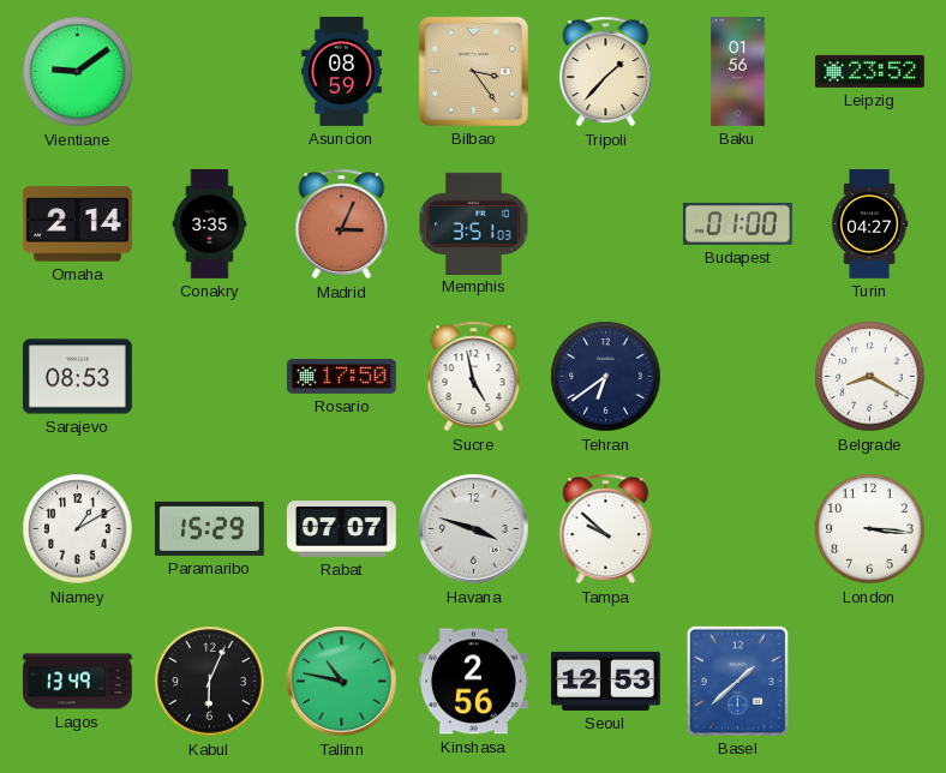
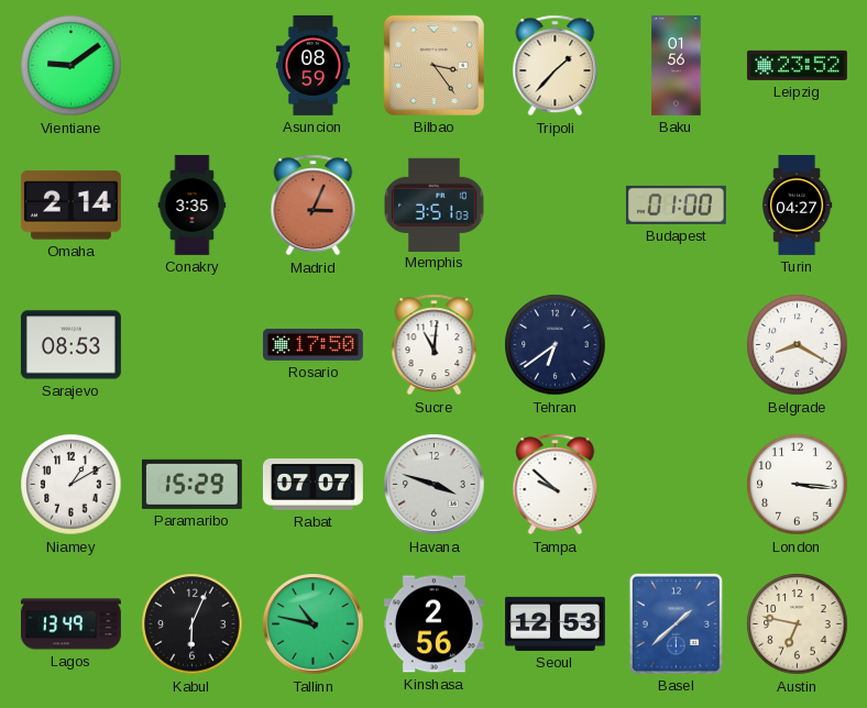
Sucre: 4:58 -> 11:01
Austin: none -> 6:47
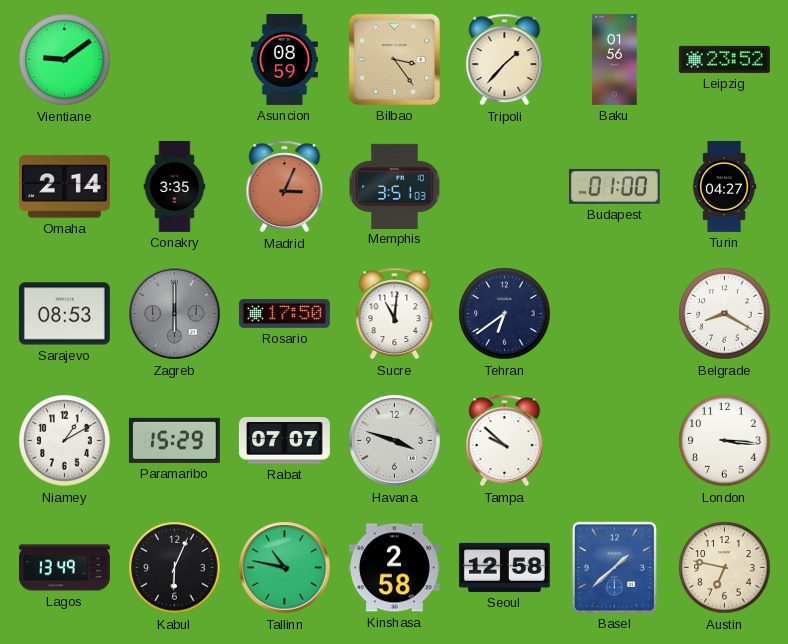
Zagreb: none -> 6:00
Kinshasa: 2:56 -> 2:58
Seoul: 12:53 -> 12:58
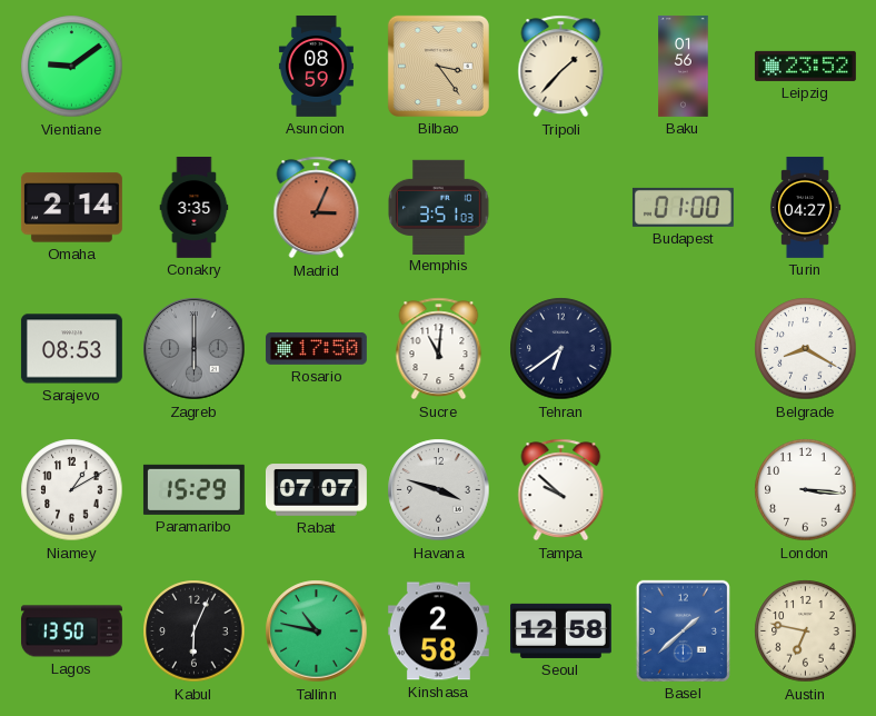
Lagos: 13:49 -> 13:50
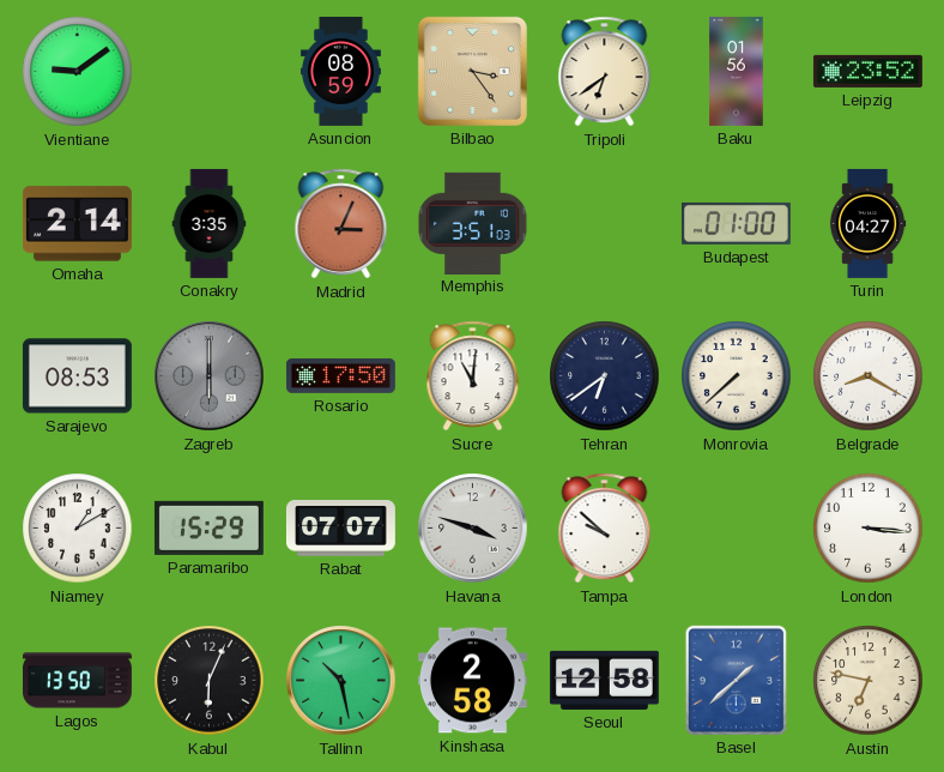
Tripoli: 1:37 -> 6:39
Monrovia: none -> 7:38
Tallinn: 10:47 -> 10:28
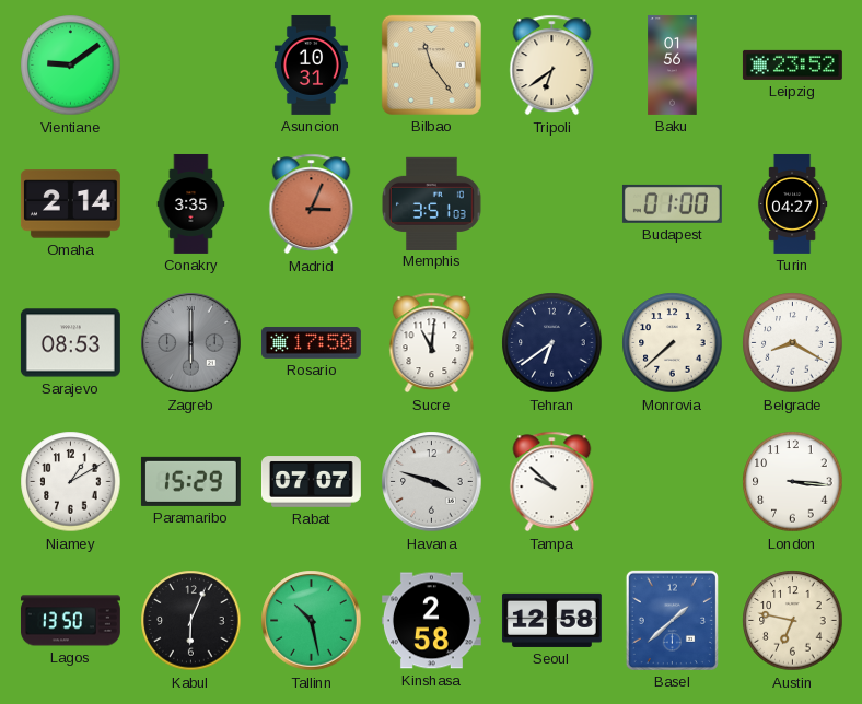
Asuncion: 08:59 -> 10:31
Bilbao: 3:24 -> 11:24
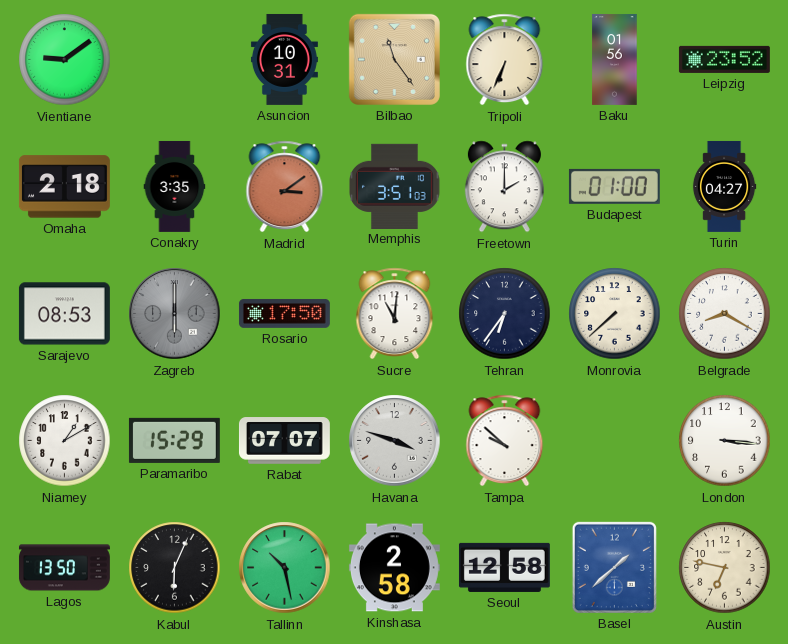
Tripoli: 6:39 -> 6:34
Omaha: 2:14 -> 2:18
Madrid: 3:04 -> 3:09
Freetown: none -> 2:00
Tehran: 6:39 -> 6:36
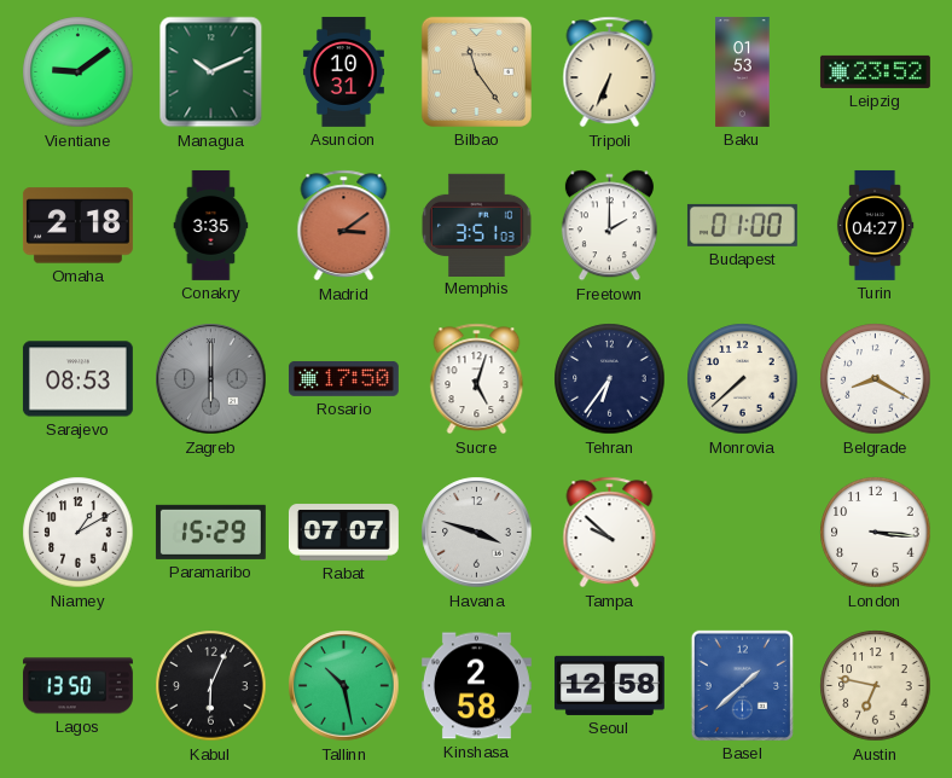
Managua: none -> 10:11
Baku: 01:56 -> 01:53
Sucre: 11:01 -> 5:03
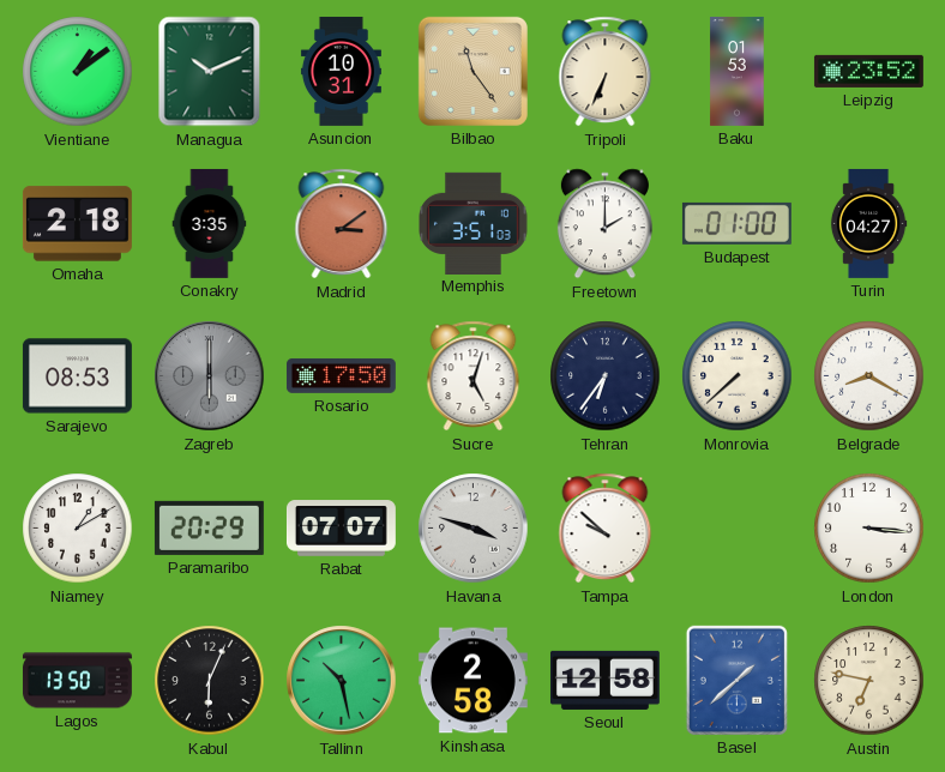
Vientiane: 9:09 -> 1:09
Paramaribo: 15:29 -> 20:29
